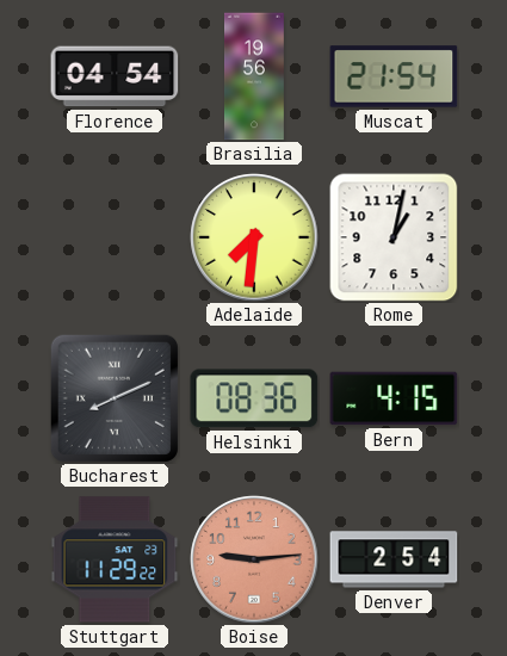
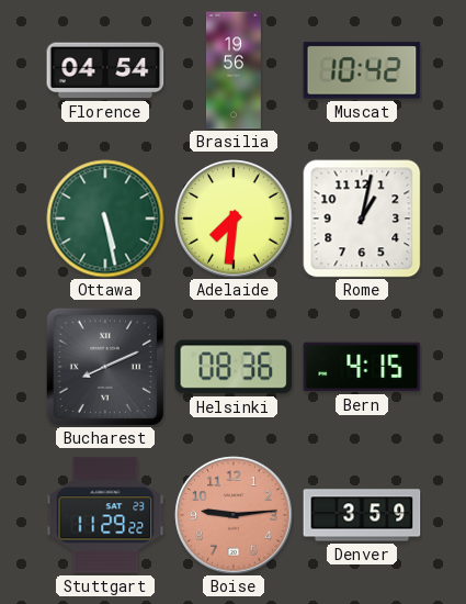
Muscat: 21:54 -> 10:42
Ottawa: none -> 5:28
Denver: 2:54 -> 3:59
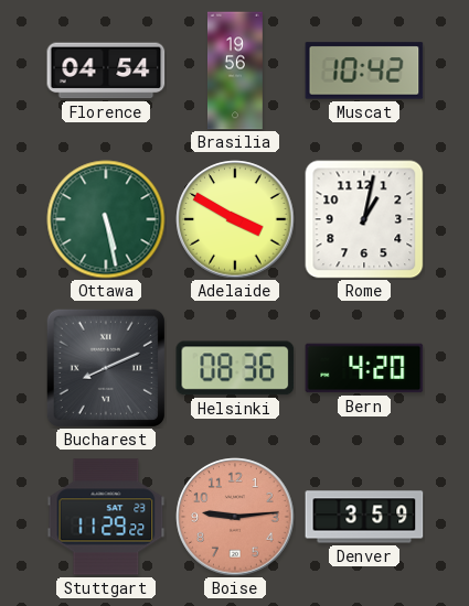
Adelaide: 7:31 -> 3:50
Bern: 4:15 -> 4:20
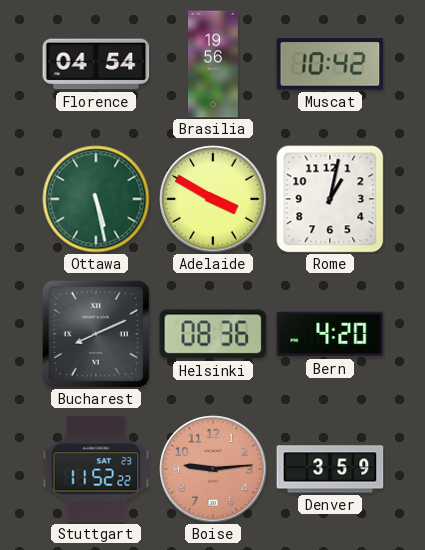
Stuttgart: 11:29 -> 11:52
